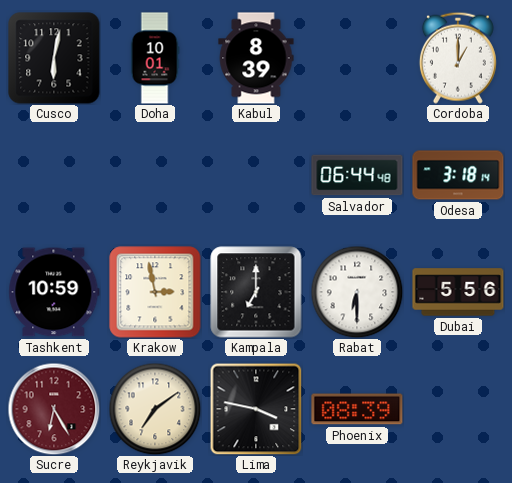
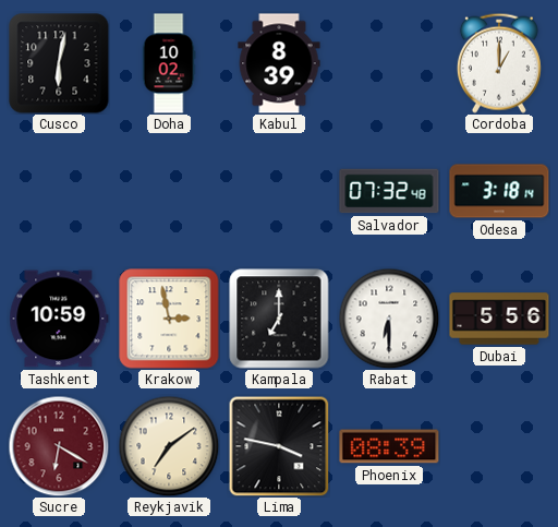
Doha: 10:01 -> 10:02
Salvador: 06:44 -> 07:32
Sucre: 6:25 -> 6:20
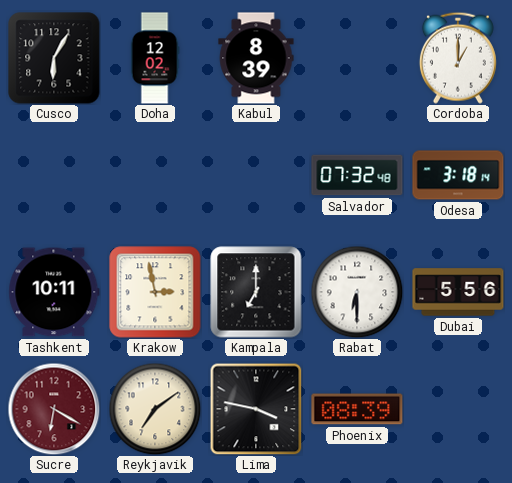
Cusco: 6:02 -> 6:05
Doha: 10:02 -> 12:02
Tashkent: 10:59 -> 10:11
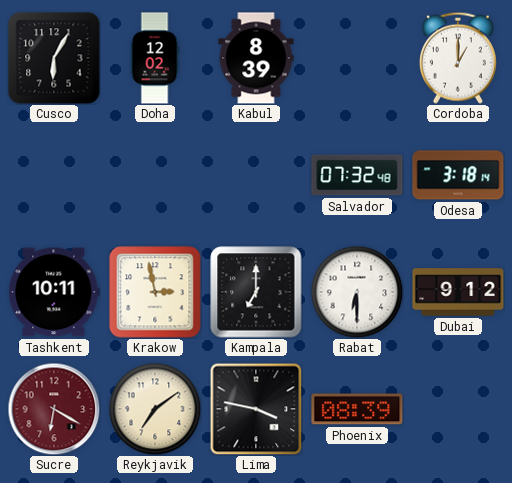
Dubai: 5:56 -> 9:12
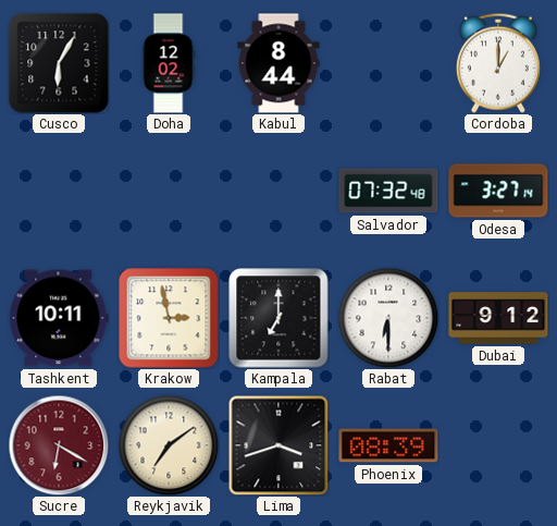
Kabul: 8:39 -> 8:44
Odesa: 3:18 -> 3:27
Lima: 3:47 -> 3:42
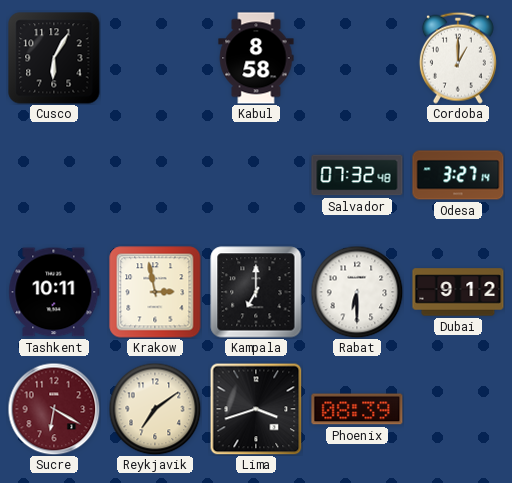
Doha: 12:02 -> none
Kabul: 8:44 -> 8:58
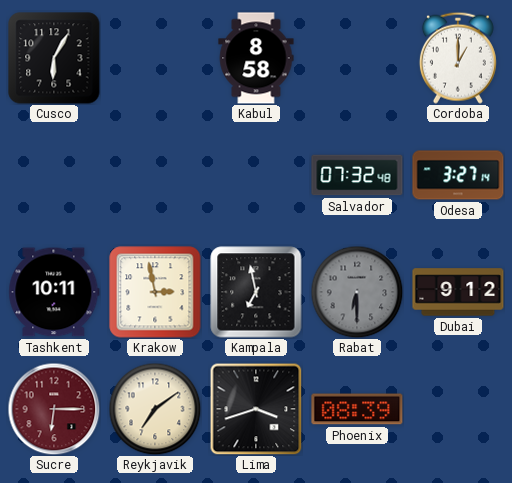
Kampala: 7:00 -> 6:58
Rabat dial: white -> grey
Sucre: 6:20 -> 6:15
